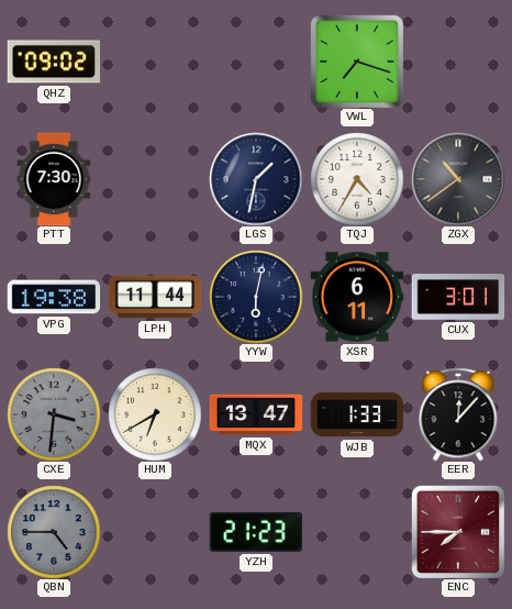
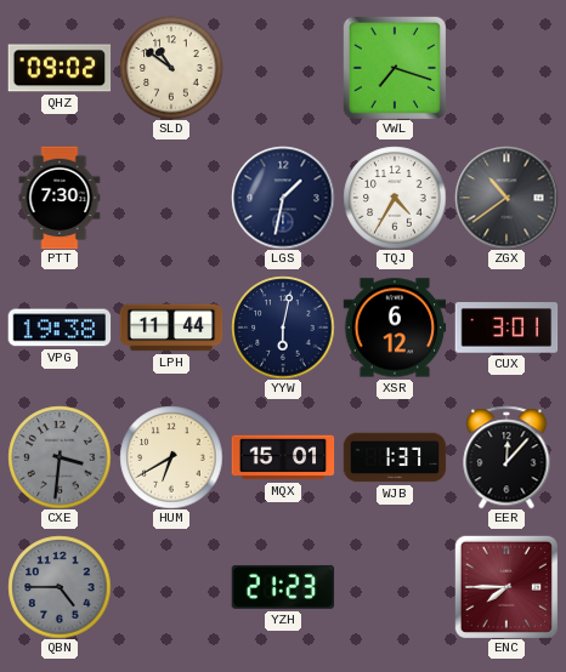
SLD: none -> 10:51
XSR: 6:11 -> 6:12
MQX: 13:47 -> 15:01
WJB: 1:33 -> 1:37
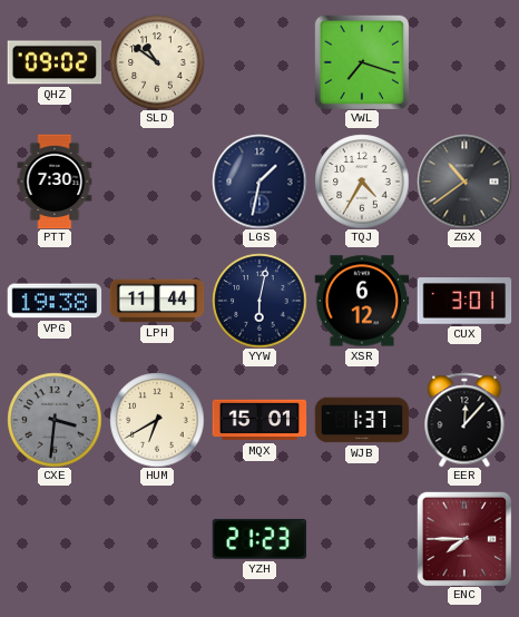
QBN: 4:45 -> none
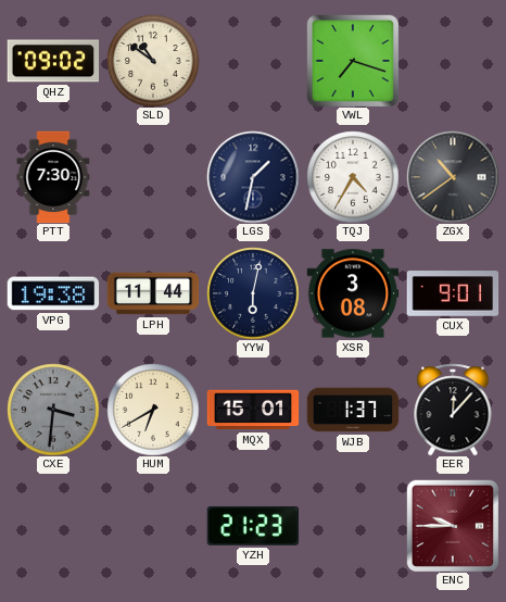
XSR: 6:12 -> 3:08
CUX: 3:01 -> 9:01
ENC: 7:45 -> 9:45
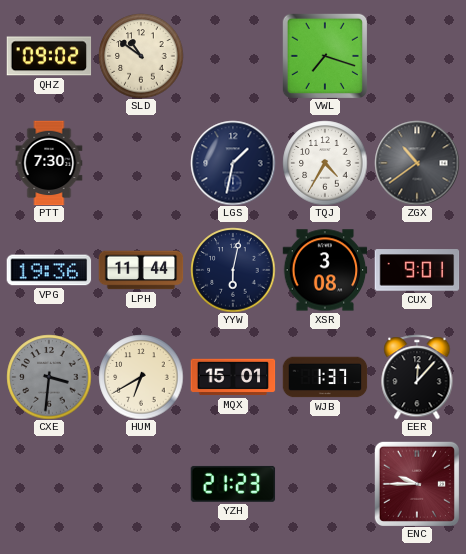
VPG: 19:38 -> 19:36
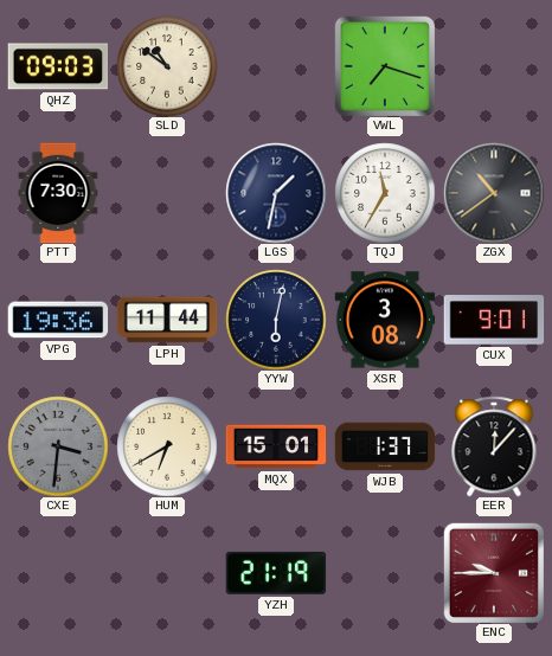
QHZ: 09:02 -> 09:03
TQJ: 4:35 -> 11:35
YZH: 21:23 -> 21:19
